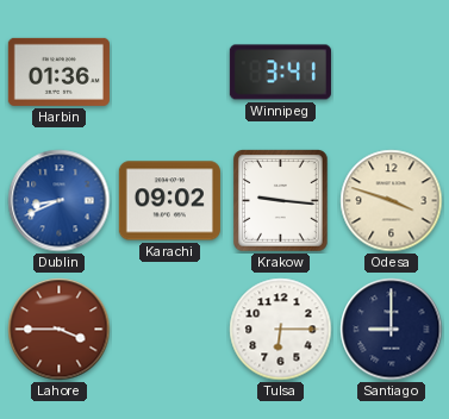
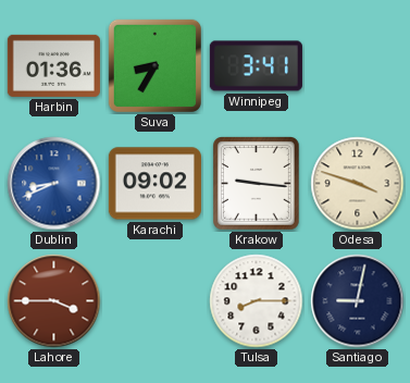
Suva: none -> 8:35
Tulsa: 6:15 -> 8:15
Santiago: 9:00 -> 9:02
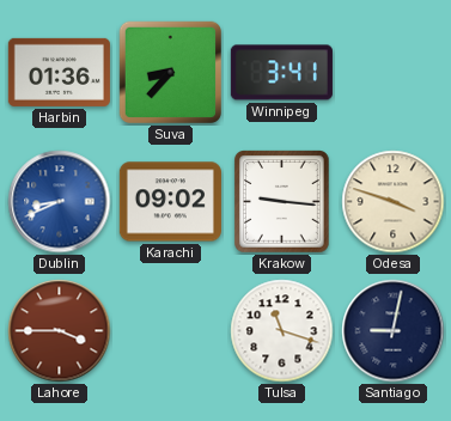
Suva: 8:35 -> 8:37
Tulsa: 8:15 -> 11:18
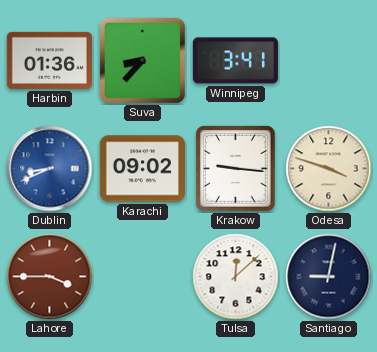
Tulsa: 11:18 -> 12:08
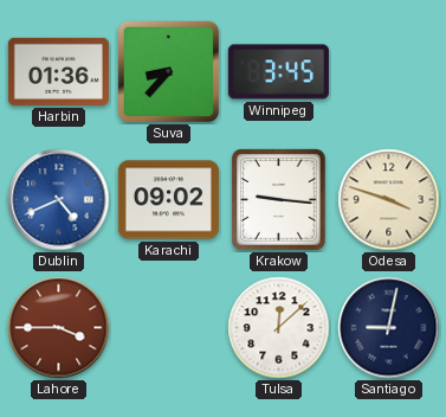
Winnipeg: 3:41 -> 3:45
Dublin: 8:41 -> 4:41
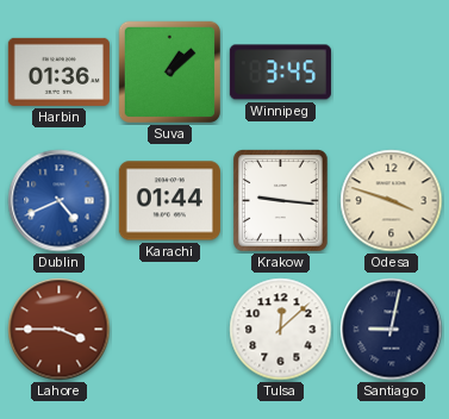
Suva: 8:37 -> 1:08
Karachi: 09:02 -> 01:44
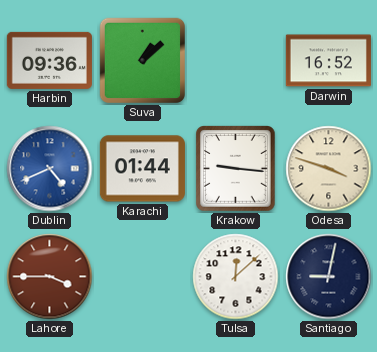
Harbin: 01:36 -> 09:36
Winnipeg: 3:45 -> none
Darwin: none -> 16:52
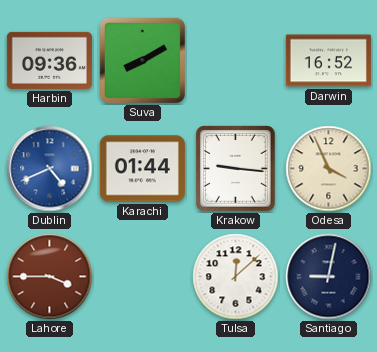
Suva: 1:08 -> 8:10
Odesa: 3:48 -> 3:56
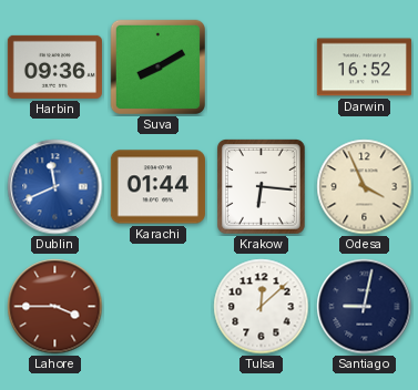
Dublin: 4:41 -> 11:41
Krakow: 9:16 -> 6:16
